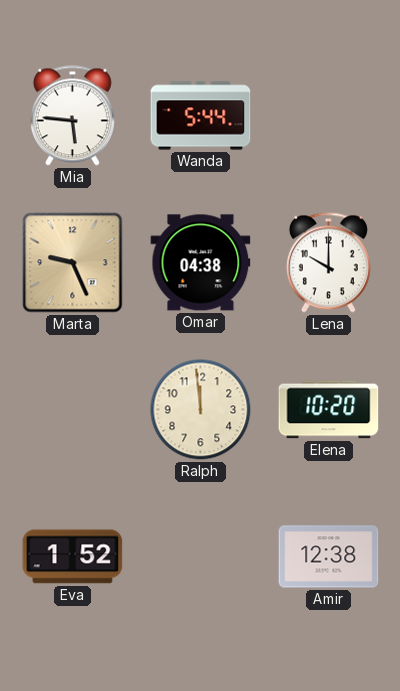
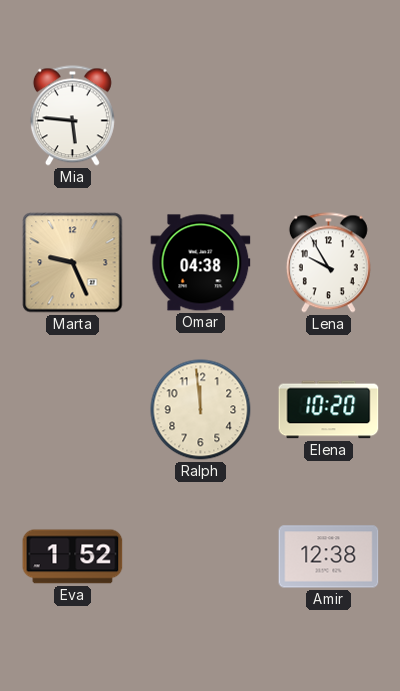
Wanda: 5:44 -> none
Lena: 10:00 -> 9:55
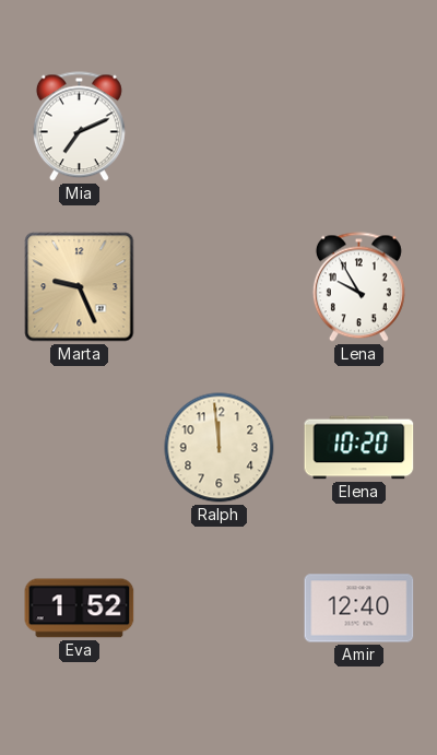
Mia: 5:46 -> 7:11
Omar: 04:38 -> none
Amir: 12:38 -> 12:40
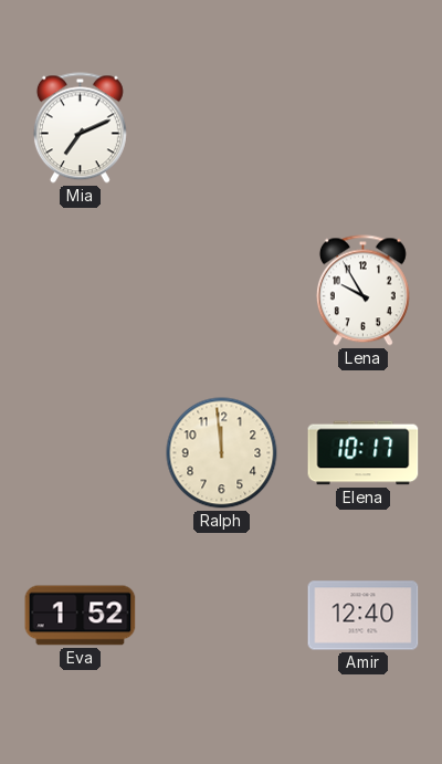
Marta: 9:26 -> none
Elena: 10:20 -> 10:17
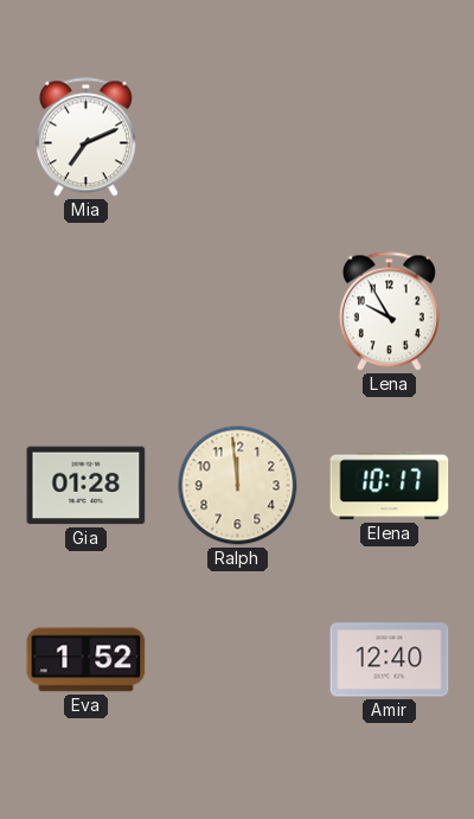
Gia: none -> 01:28
